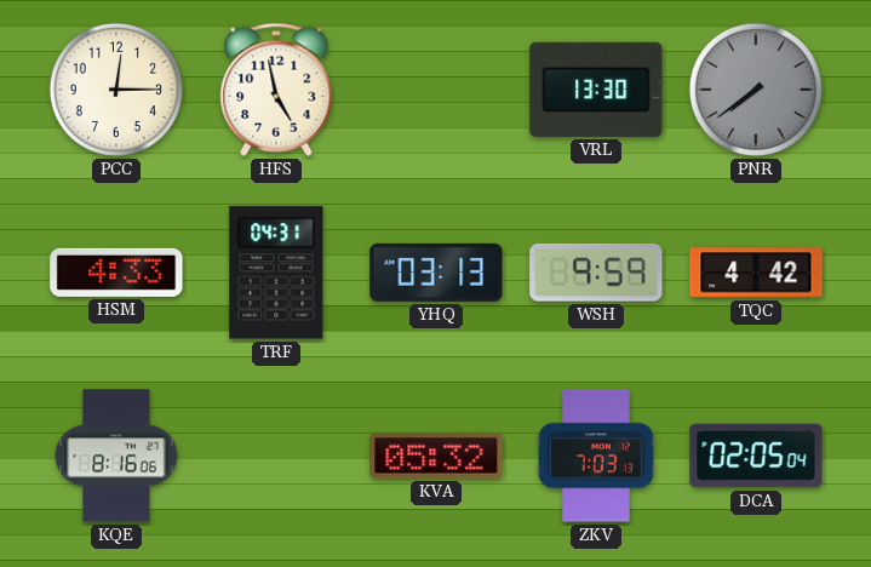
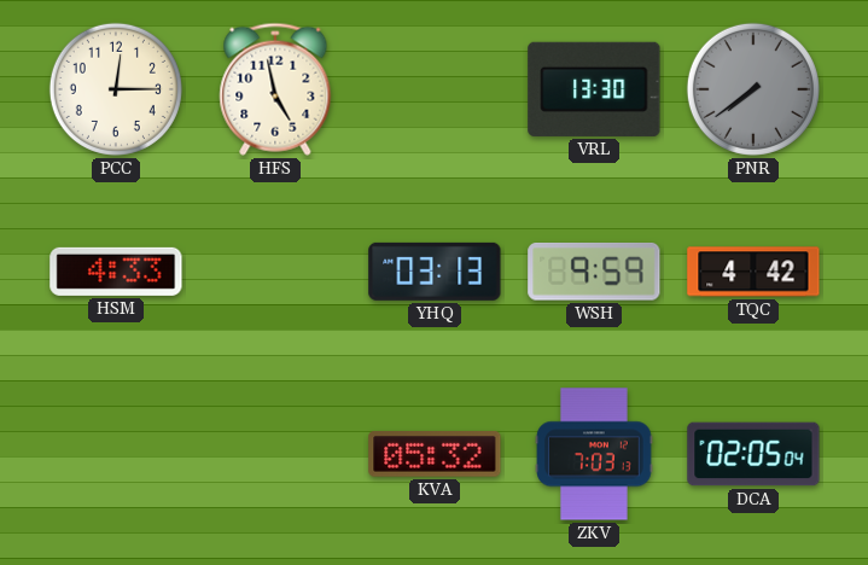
TRF: 04:31 -> none
KQE: 8:16 -> none
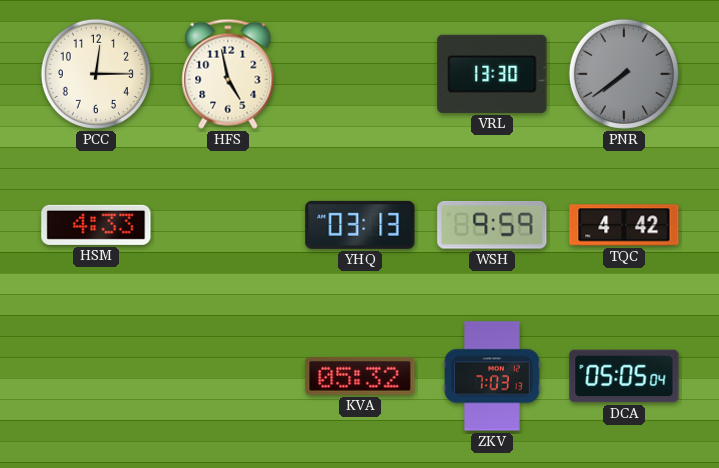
DCA: 02:05 -> 05:05
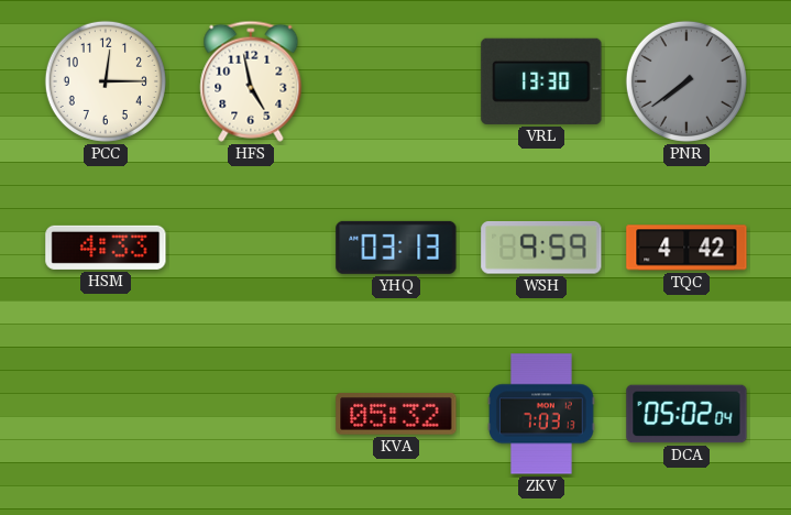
DCA: 05:05 -> 05:02
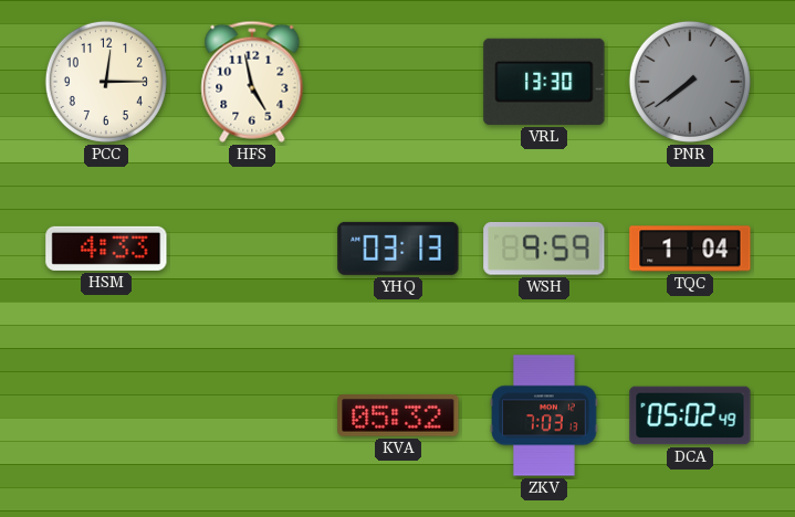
TQC: 4:42 -> 1:04
DCA: 05:02:04 -> 05:02:49
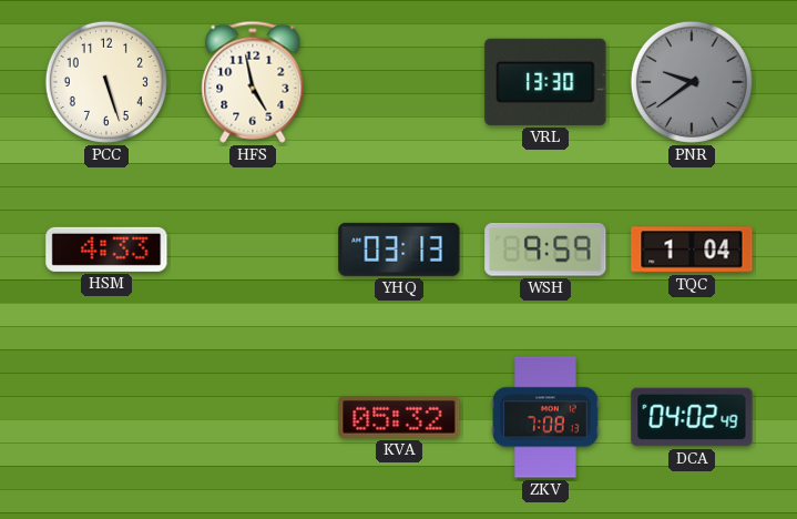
PCC: 12:15 -> 5:27
PNR: 7:39 -> 9:39
ZKV: 7:03 -> 7:08
DCA: 05:02 -> 04:02
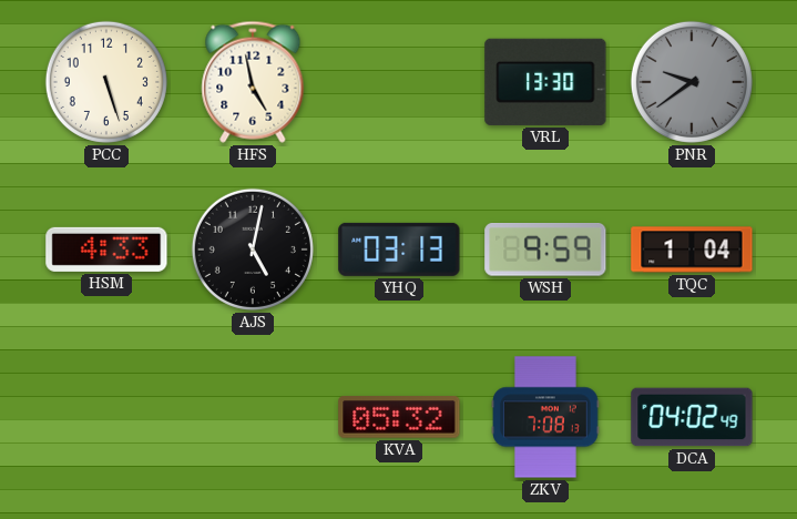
AJS: none -> 5:02
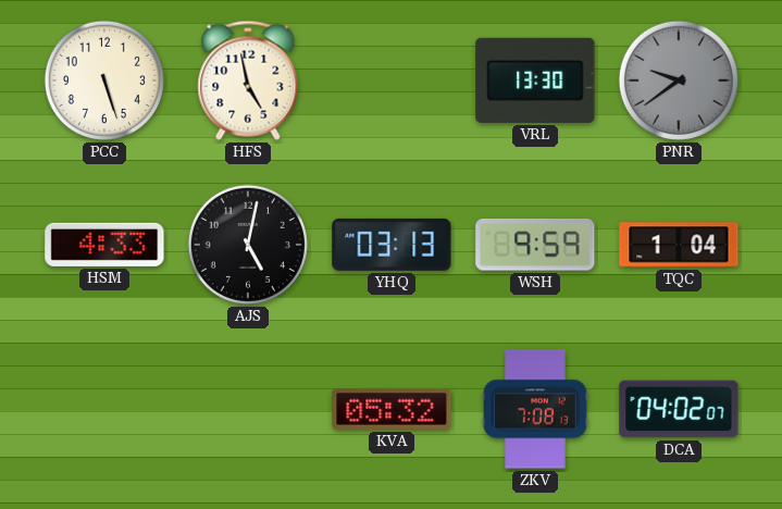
DCA: 04:02:49 -> 04:02:07
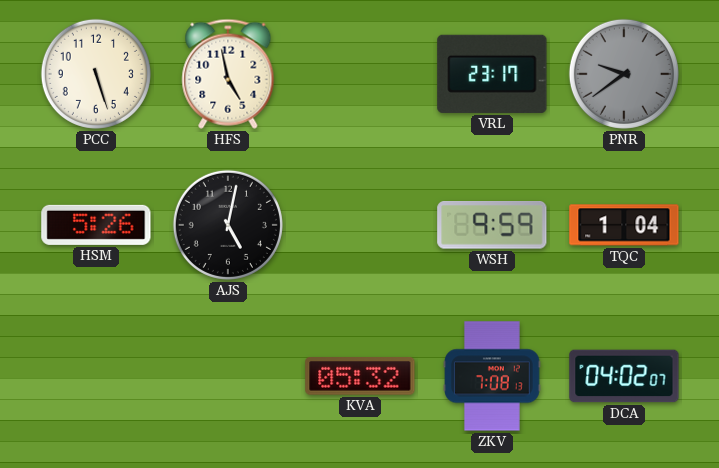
VRL: 13:30 -> 23:17
HSM: 4:33 -> 5:26
YHQ: 03:13 -> none
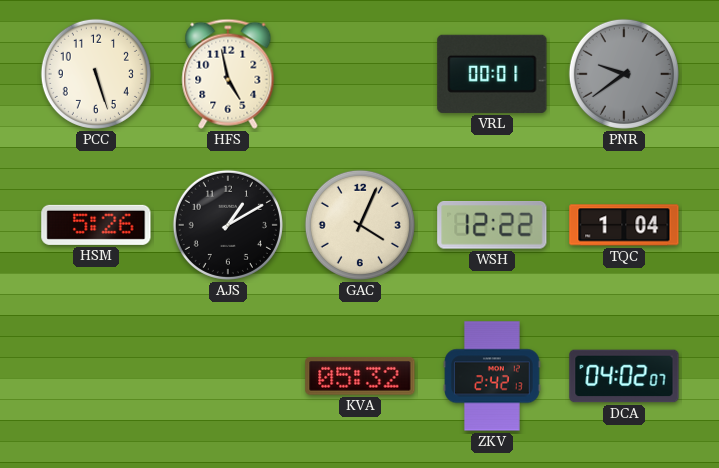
VRL: 23:17 -> 00:01
AJS: 5:02 -> 1:10
GAC: none -> 4:04
WSH: 9:59 -> 12:22
ZKV: 7:08 -> 2:42
